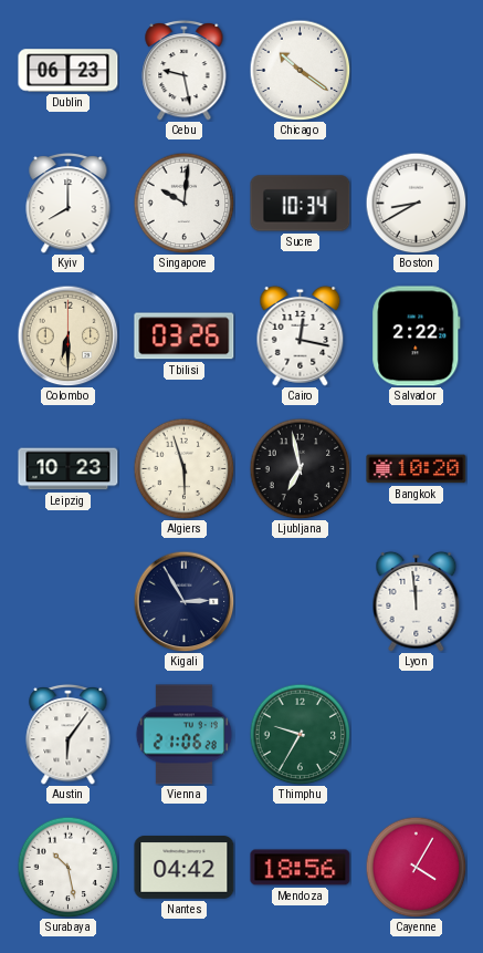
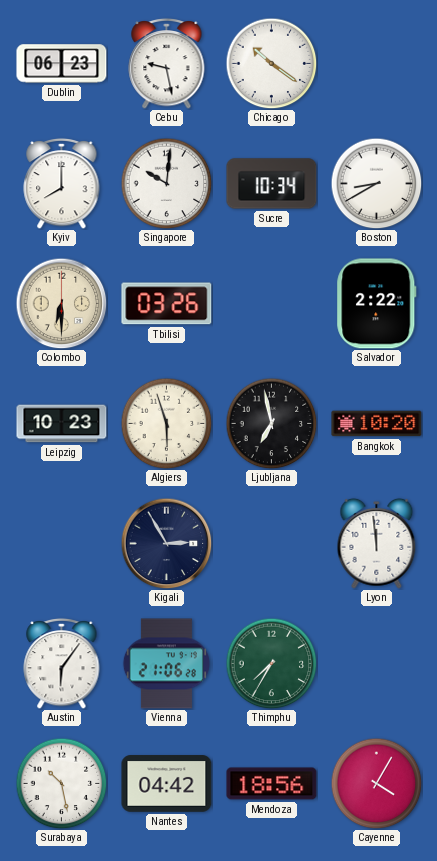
Cairo: 12:17 -> none
Thimphu: 9:35 -> 7:35
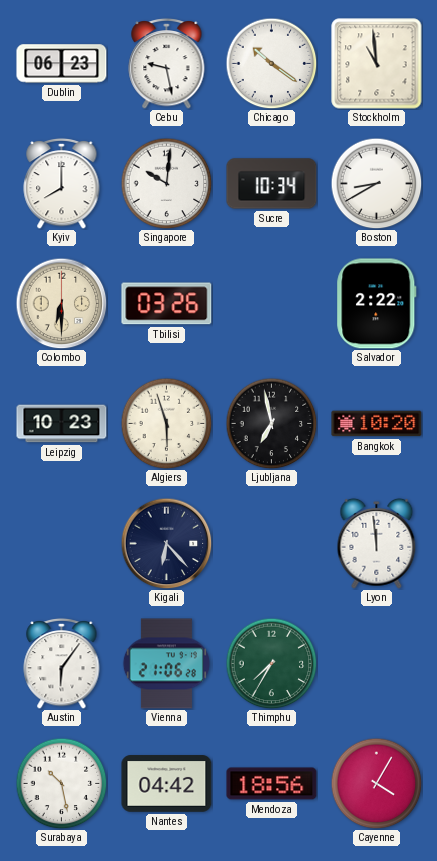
Stockholm: none -> 10:59
Kigali: 2:55 -> 6:23
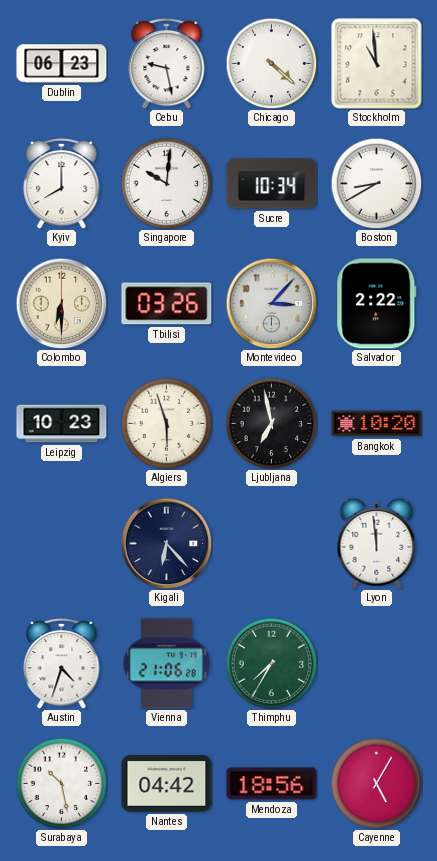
Chicago: 10:21 -> 4:22
Montevideo: none -> 3:07
Austin: 6:06 -> 4:33
Cayenne: 4:05 -> 5:05
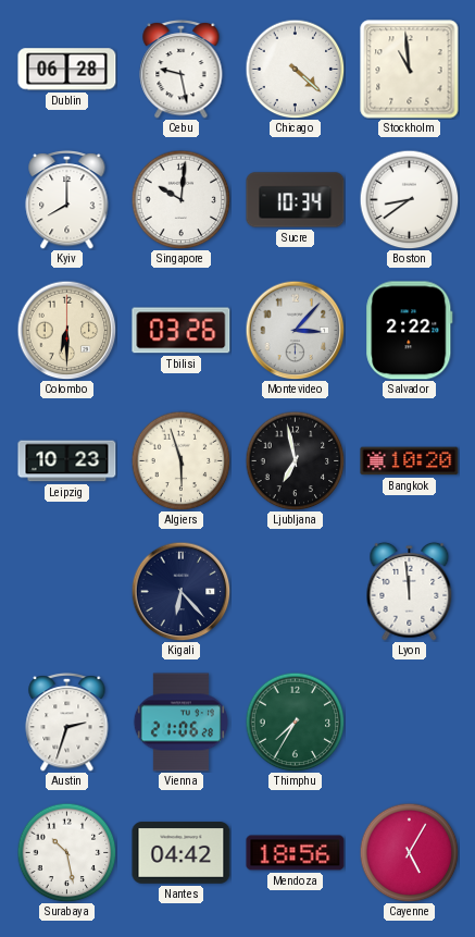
Dublin: 06:23 -> 06:28
Boston: 8:40 -> 8:39
Austin: 4:33 -> 2:33
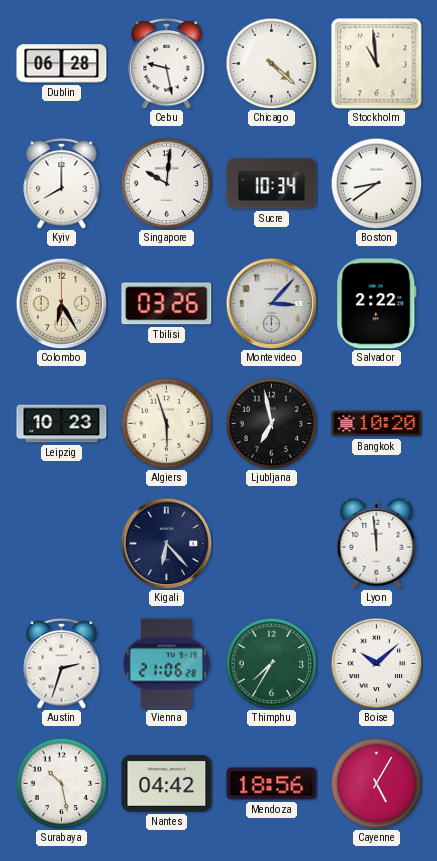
Colombo: 6:30 -> 6:25
Boise: none -> 10:08
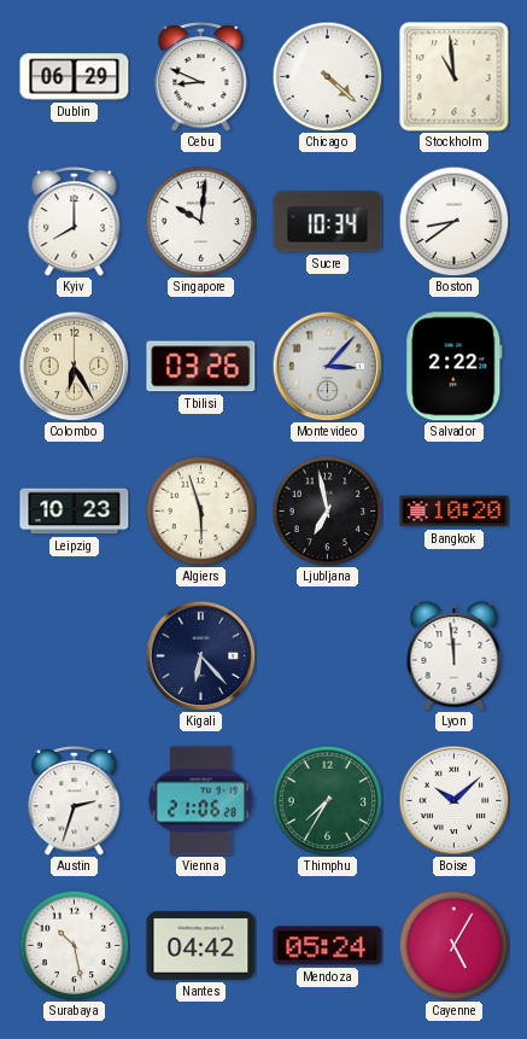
Dublin: 06:28 -> 06:29
Cebu: 9:28 -> 8:49
Mendoza: 18:56 -> 05:24
